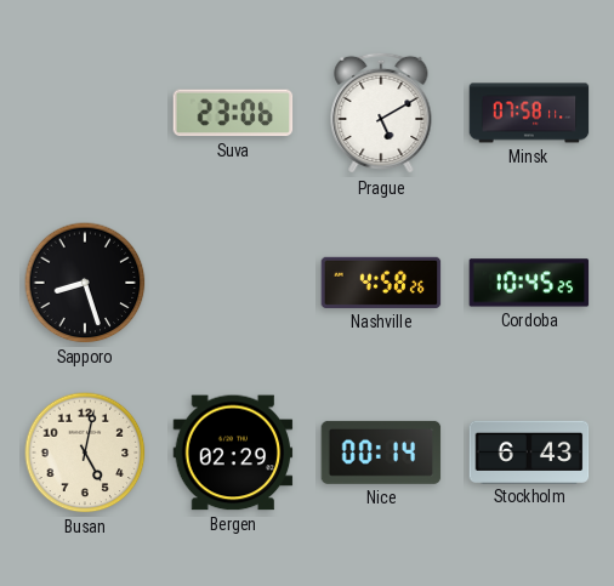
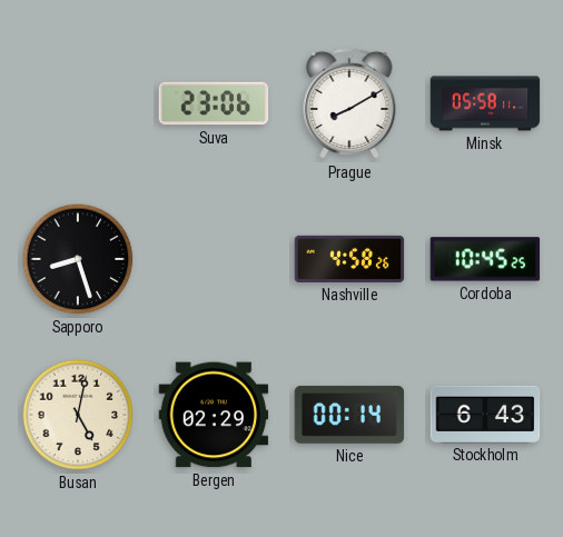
Prague: 5:10 -> 8:10
Minsk: 07:58 -> 05:58
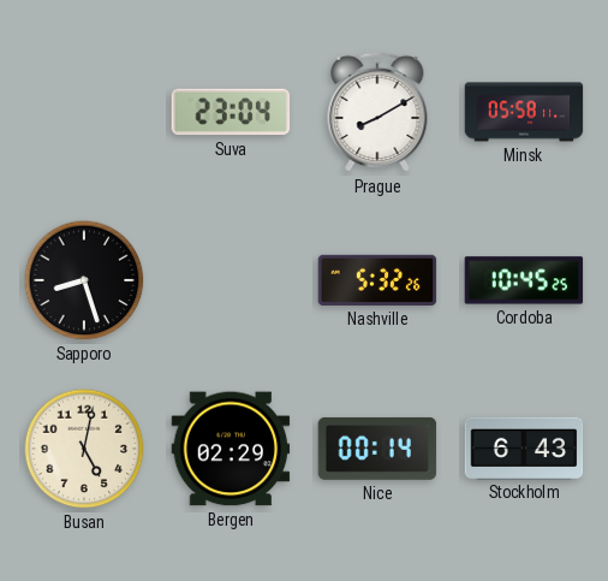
Suva: 23:06 -> 23:04
Nashville: 4:58 -> 5:32
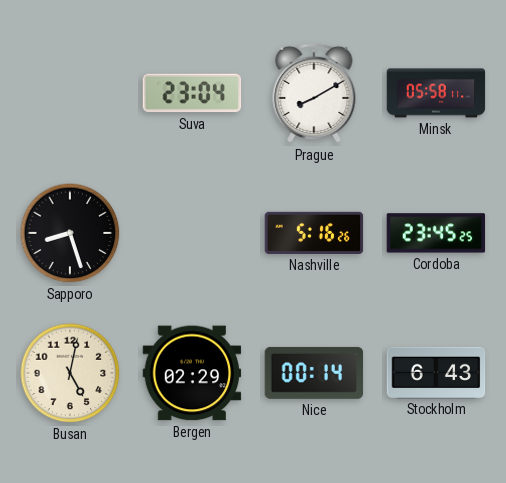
Nashville: 5:32 -> 5:16
Cordoba: 10:45 -> 23:45
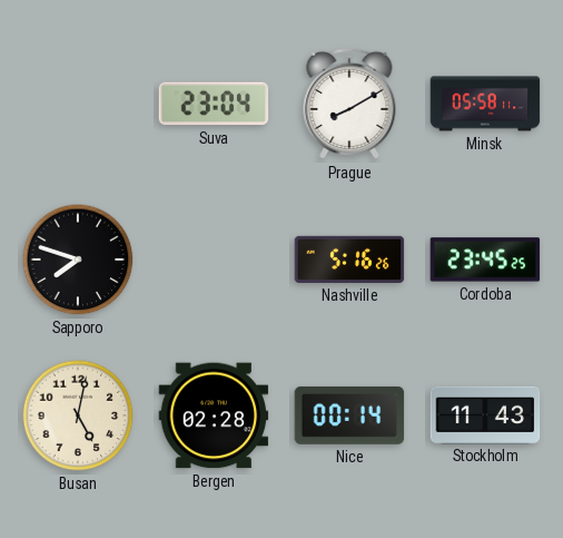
Sapporo: 8:27 -> 7:48
Bergen: 02:29 -> 02:28
Stockholm: 6:43 -> 11:43
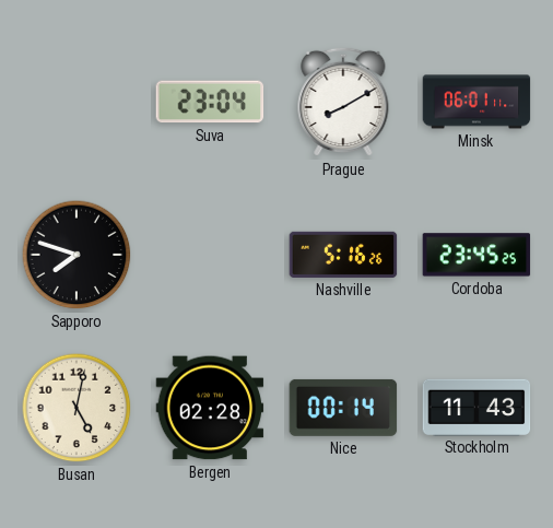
Minsk: 05:58 -> 06:01
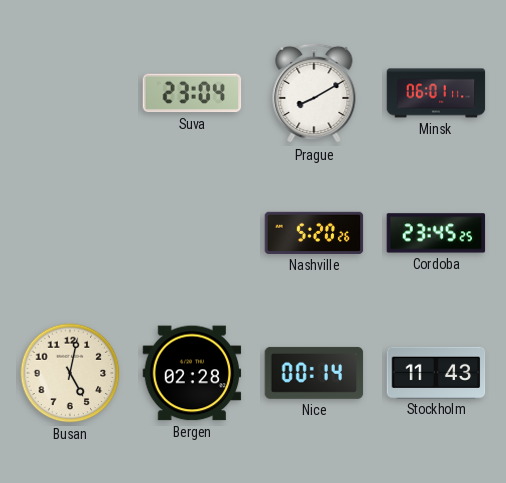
Sapporo: 7:48 -> none
Nashville: 5:16 -> 5:20
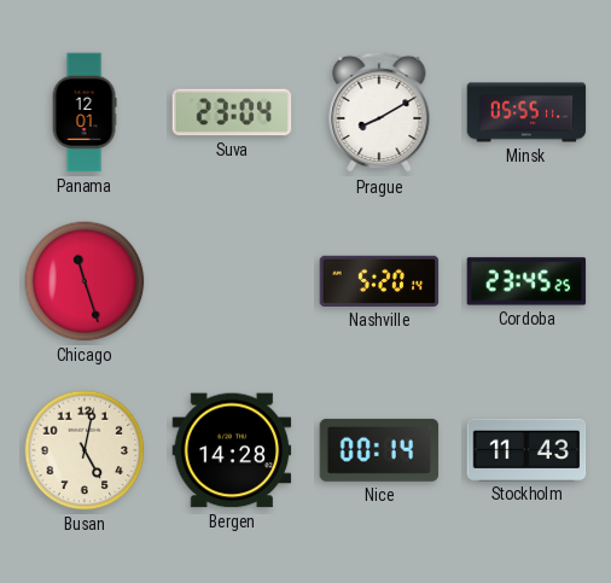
Panama: none -> 12:01
Minsk: 06:01 -> 05:55
Chicago: none -> 11:27
Nashville: 5:20:26 -> 5:20:14
Bergen: 02:28 -> 14:28
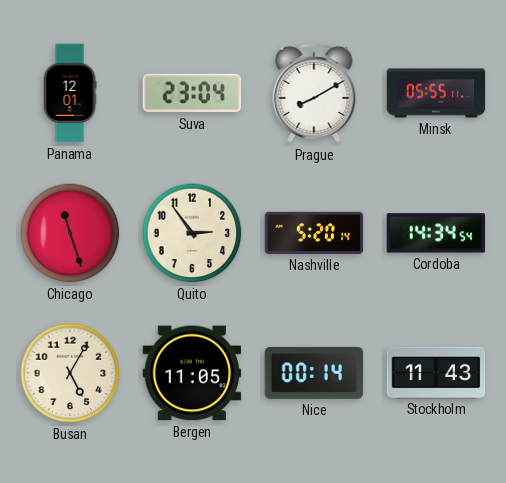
Quito: none -> 2:54
Cordoba: 23:45 -> 14:34
Busan: 5:02 -> 5:05
Bergen: 14:28 -> 11:05
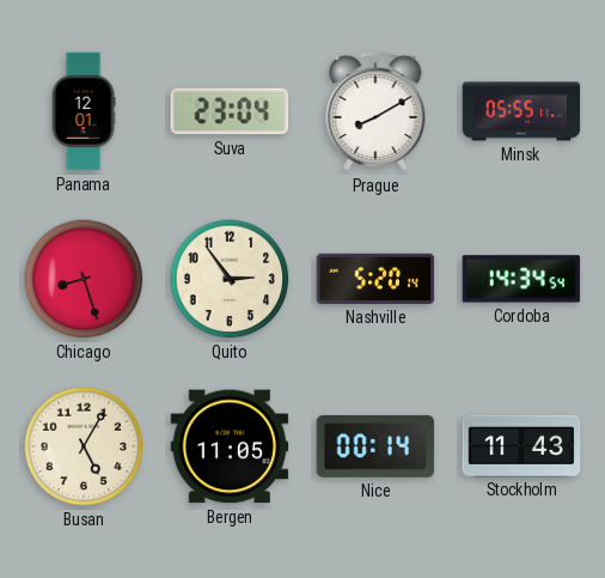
Chicago: 11:27 -> 8:27
